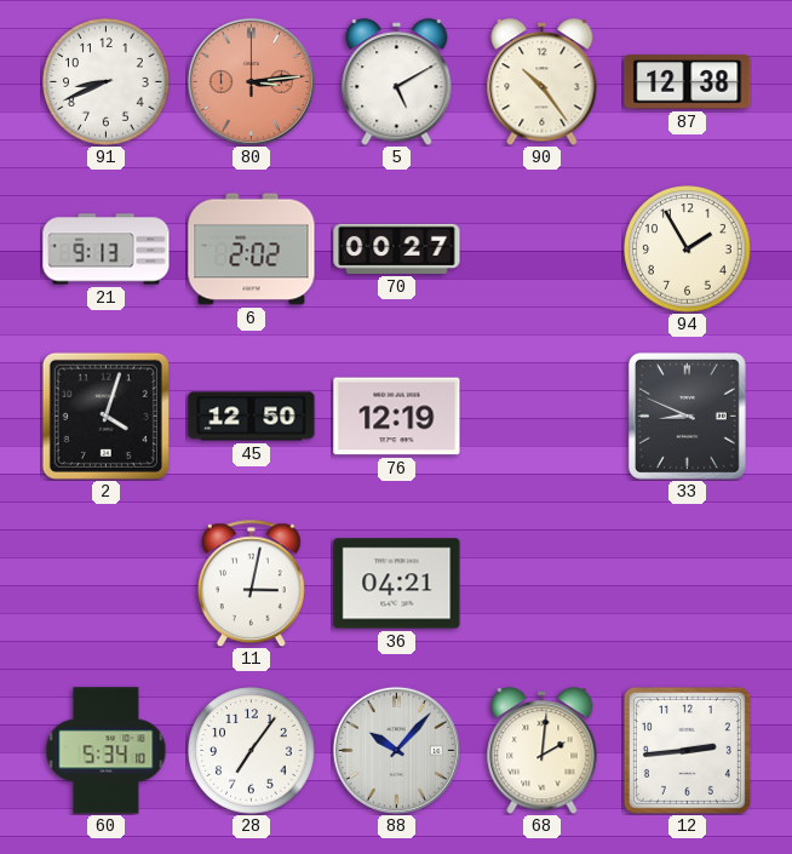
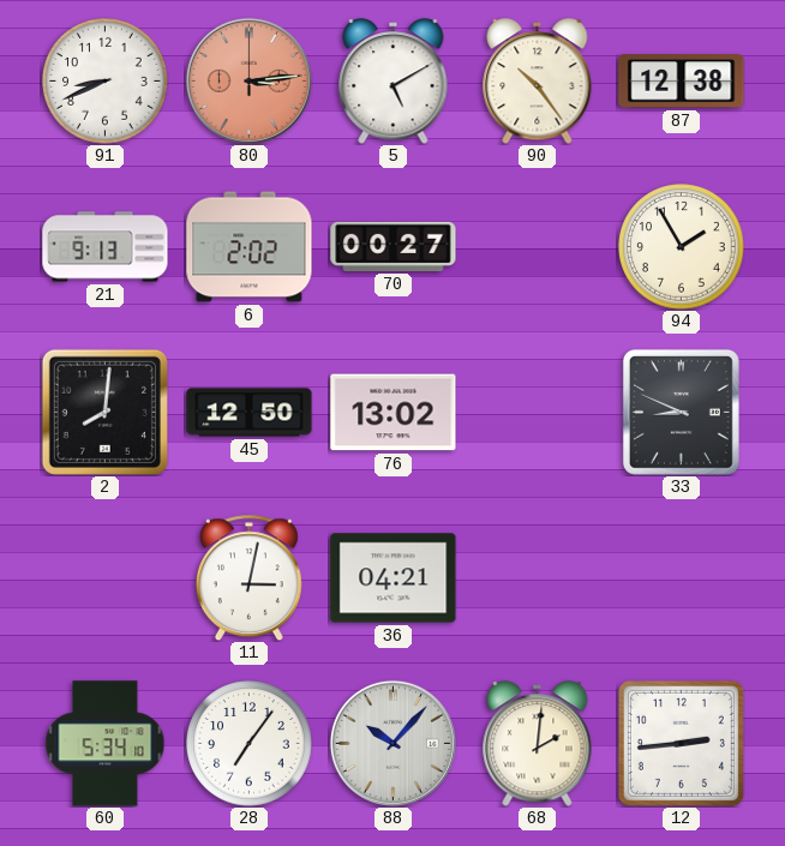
2: 4:03 -> 8:01
76: 12:19 -> 13:02
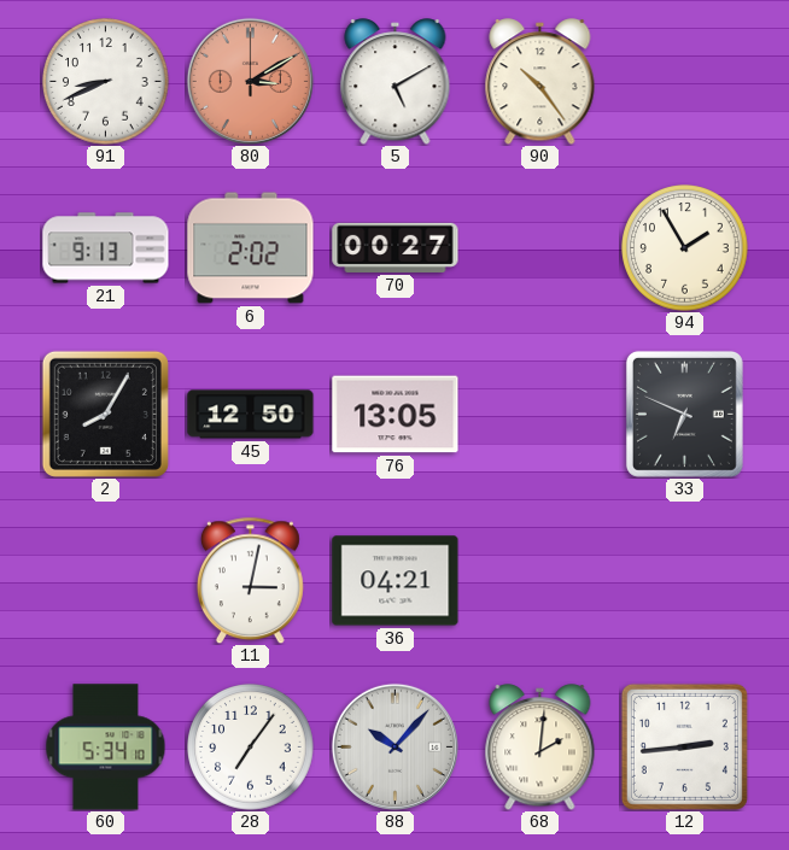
80: 3:14 -> 3:10
87: 12:38 -> none
2: 8:01 -> 8:05
76: 13:02 -> 13:05
33: 8:49 -> 6:49
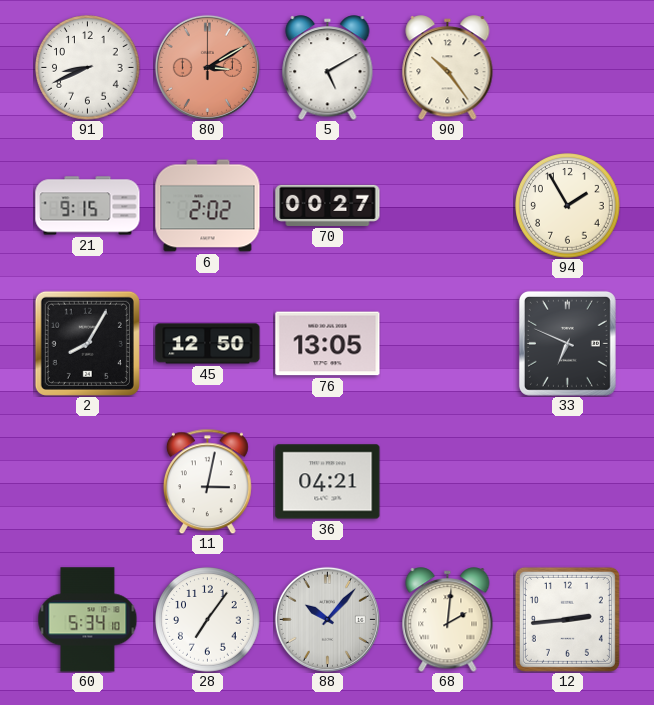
21: 9:13 -> 9:15
